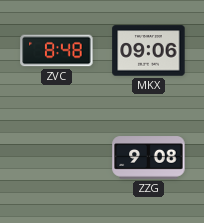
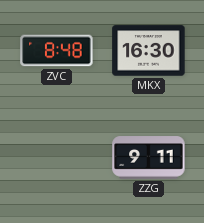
MKX: 09:06 -> 16:30
ZZG: 9:08 -> 9:11
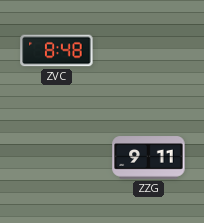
MKX: 16:30 -> none
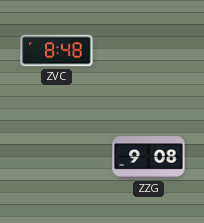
ZZG: 9:11 -> 9:08
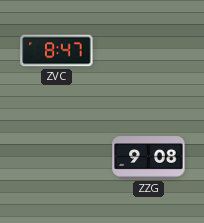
ZVC: 8:48 -> 8:47
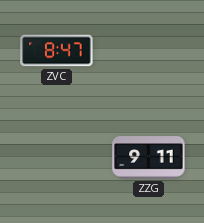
ZZG: 9:08 -> 9:11
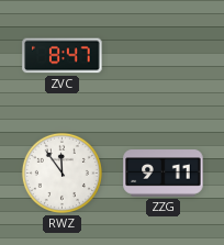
RWZ: none -> 11:54
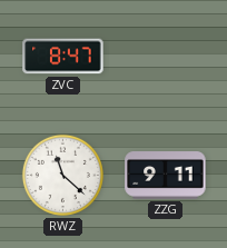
RWZ: 11:54 -> 11:22
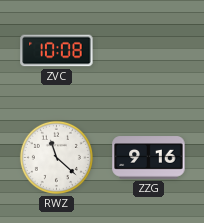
ZVC: 8:47 -> 10:08
ZZG: 9:11 -> 9:16
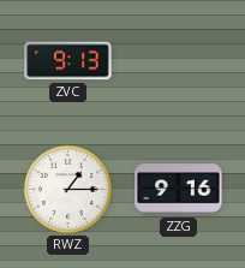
ZVC: 10:08 -> 9:13
RWZ: 11:22 -> 1:15
